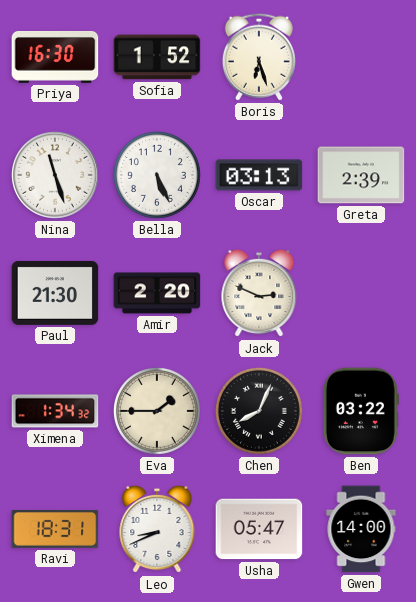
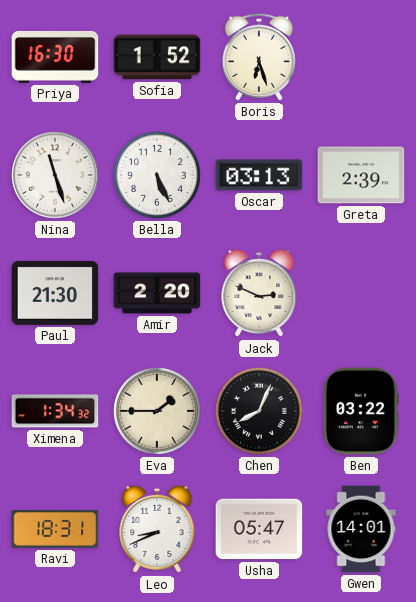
Gwen: 14:00 -> 14:01
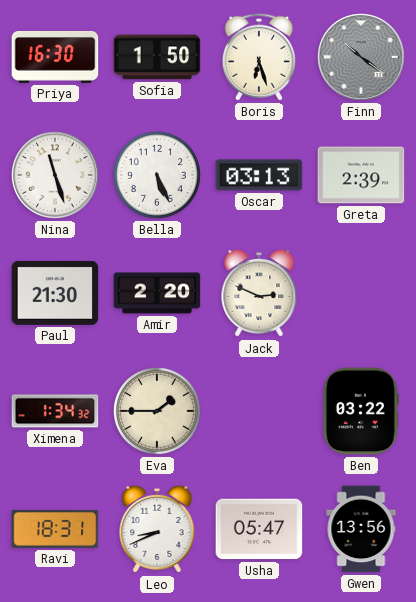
Sofia: 1:52 -> 1:50
Finn: none -> 10:21
Chen: 8:04 -> none
Gwen: 14:01 -> 13:56
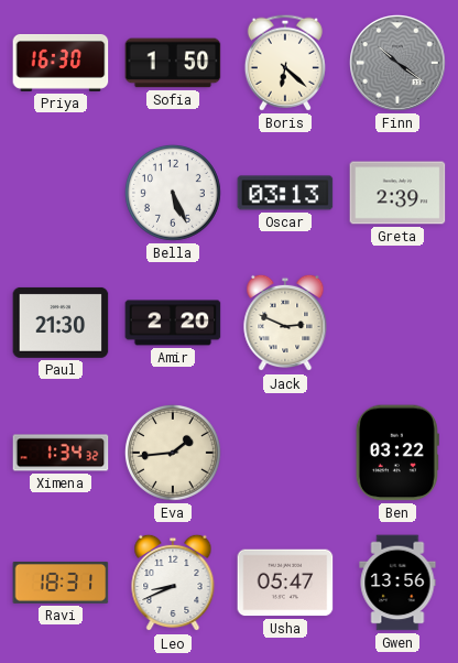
Boris: 6:27 -> 6:22
Nina: 11:27 -> none
Eva: 1:45 -> 1:44
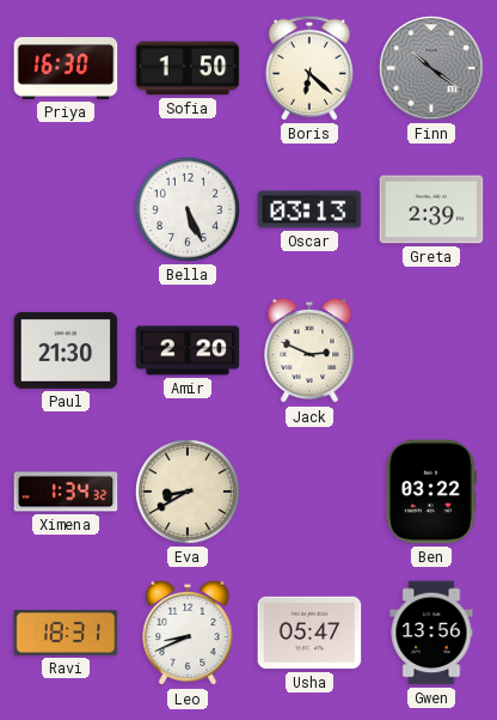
Eva: 1:44 -> 8:40
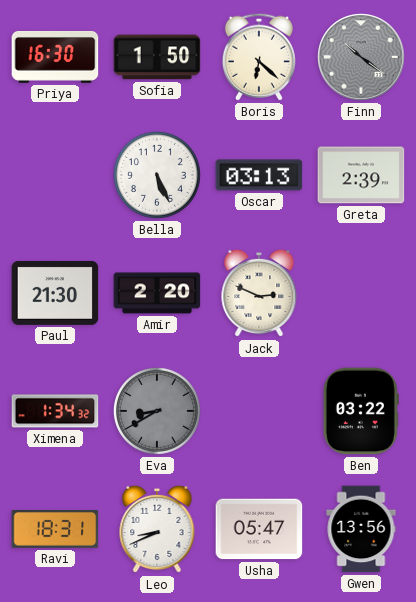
Eva dial: cream -> grey
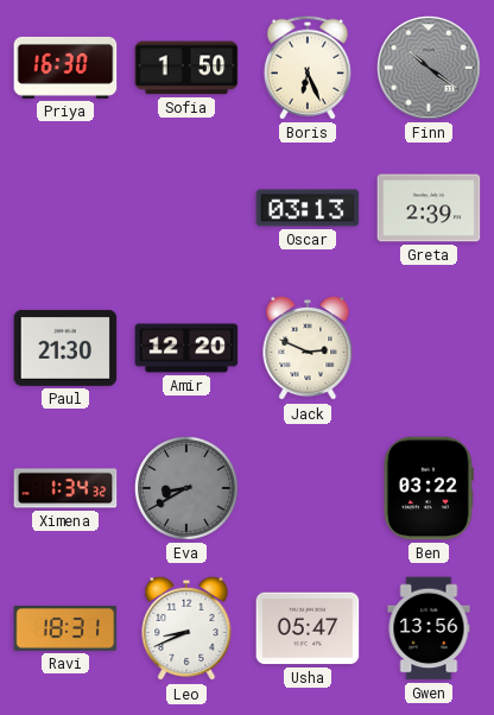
Boris: 6:22 -> 6:26
Bella: 5:26 -> none
Amir: 2:20 -> 12:20
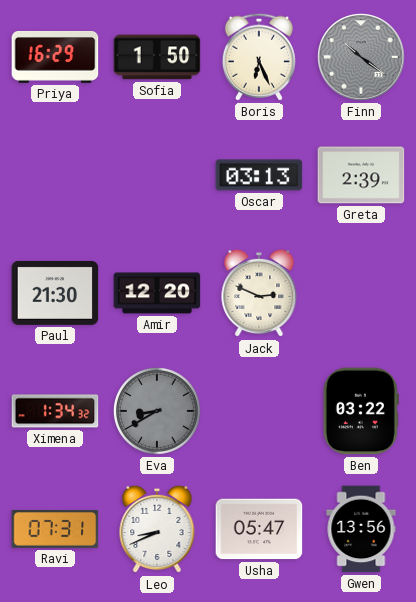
Priya: 16:30 -> 16:29
Ravi: 18:31 -> 07:31
